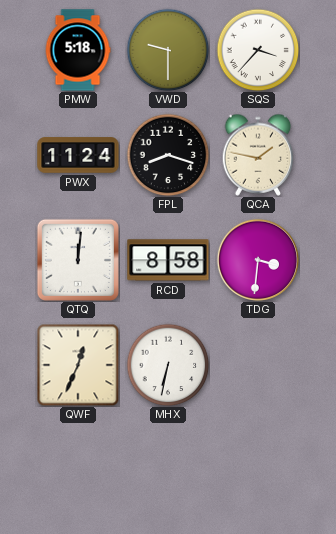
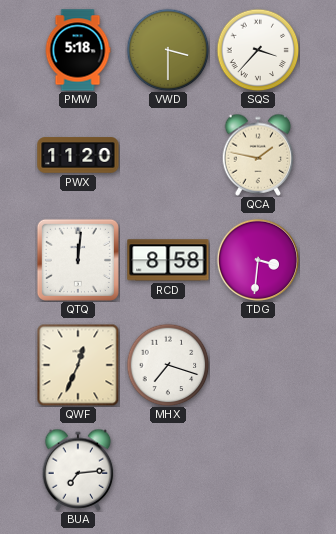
VWD: 9:30 -> 3:30
PWX: 11:24 -> 11:20
FPL: 8:18 -> none
MHX: 6:32 -> 7:18
BUA: none -> 7:14
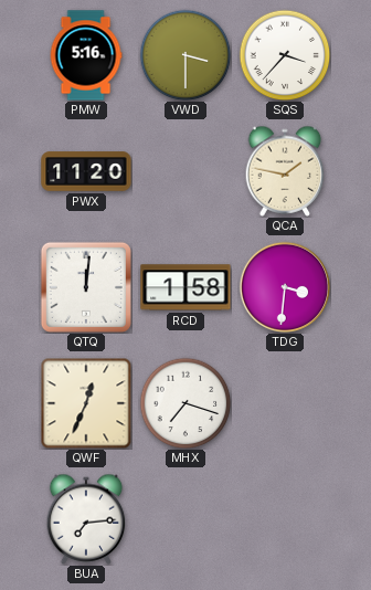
PMW: 5:18 -> 5:16
RCD: 8:58 -> 1:58
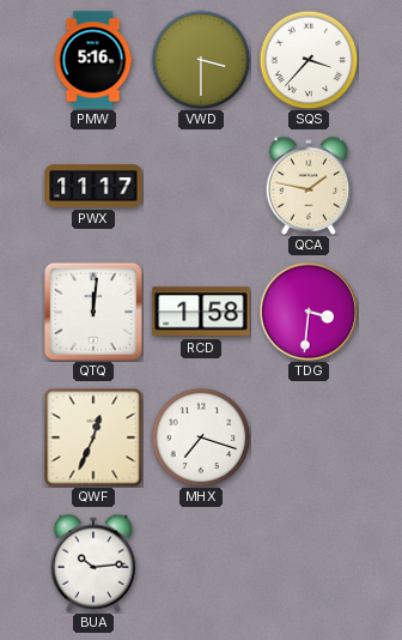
PWX: 11:20 -> 11:17
BUA: 7:14 -> 10:14
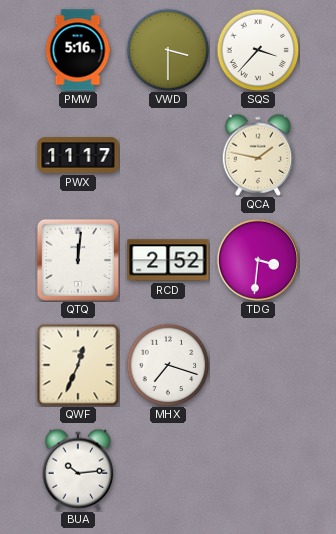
RCD: 1:58 -> 2:52
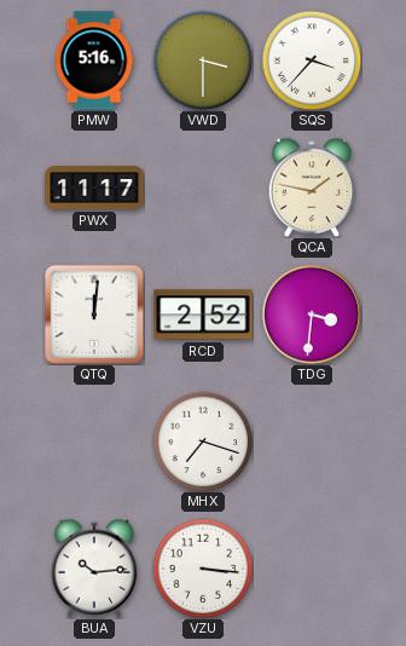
QWF: 12:34 -> none
VZU: none -> 3:16
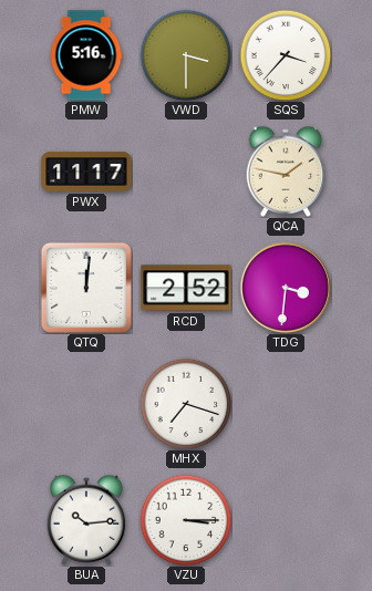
VZU: 3:16 -> 3:15
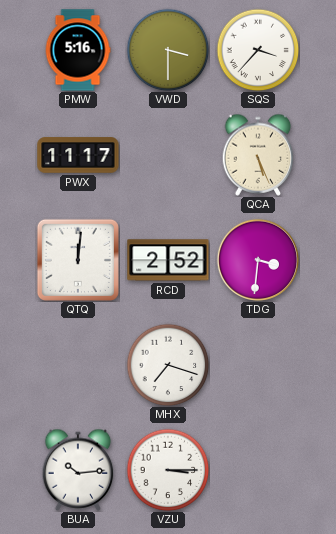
QCA: 1:47 -> 5:26
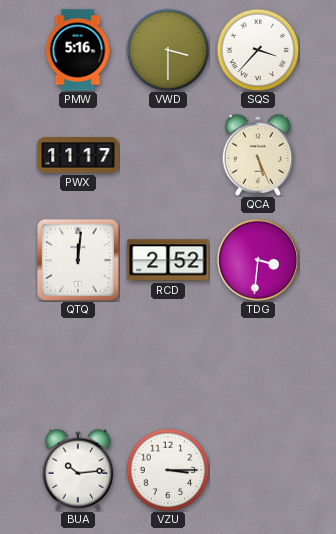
MHX: 7:18 -> none
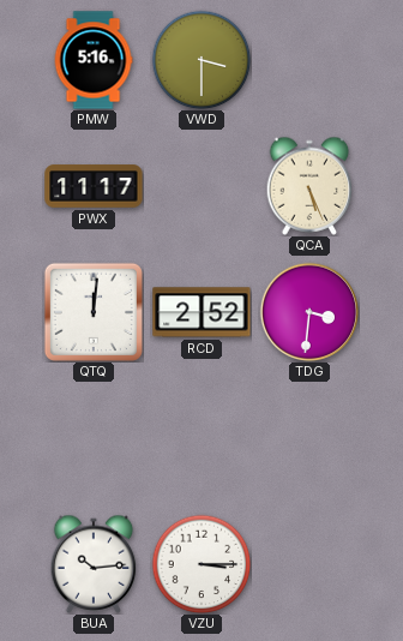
SQS: 3:37 -> none
